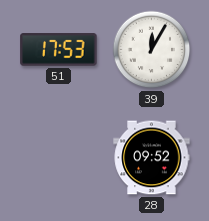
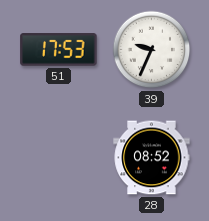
39: 12:05 -> 9:34
28: 09:52 -> 08:52
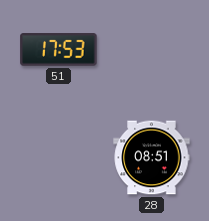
39: 9:34 -> none
28: 08:52 -> 08:51
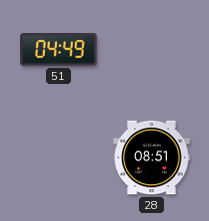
51: 17:53 -> 04:49
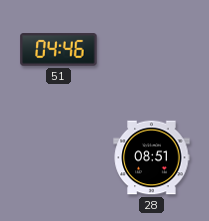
51: 04:49 -> 04:46
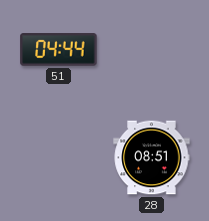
51: 04:46 -> 04:44
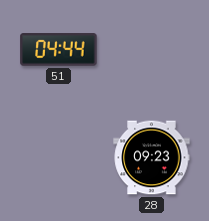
28: 08:51 -> 09:23
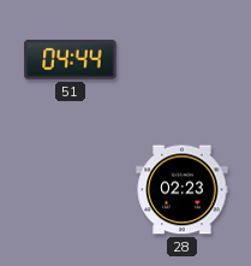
28: 09:23 -> 02:23
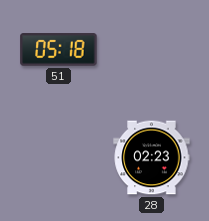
51: 04:44 -> 05:18
